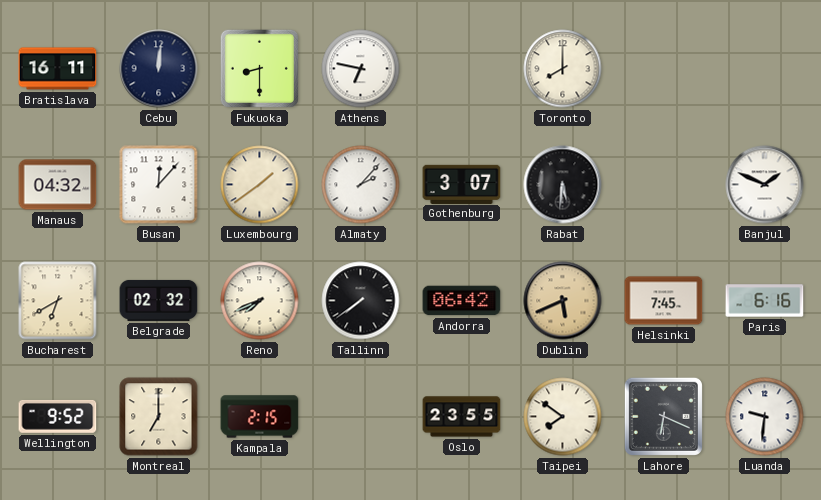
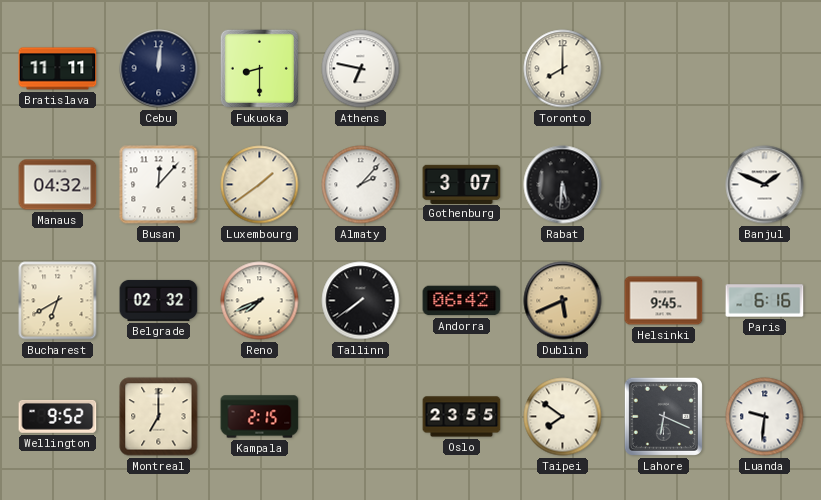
Bratislava: 16:11 -> 11:11
Helsinki: 7:45 -> 9:45
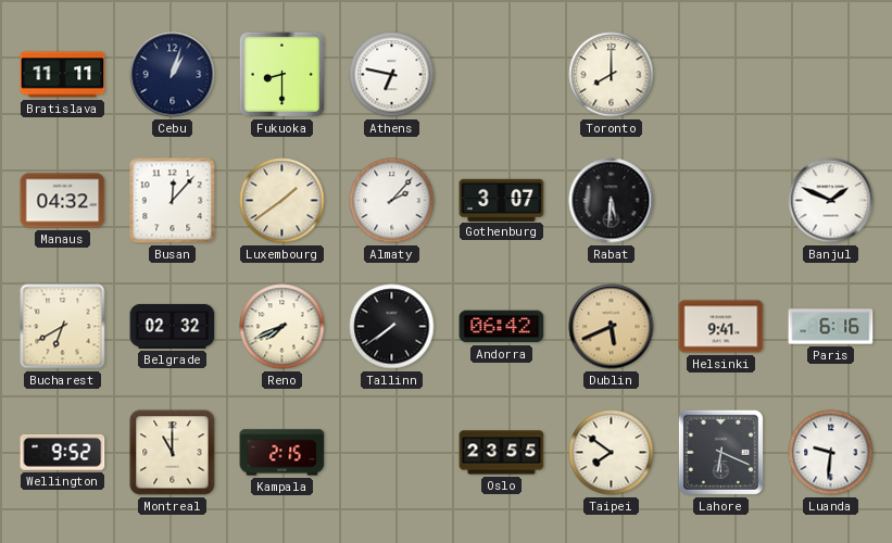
Cebu: 12:01 -> 1:03
Helsinki: 9:45 -> 9:41
Montreal: 7:00 -> 11:00
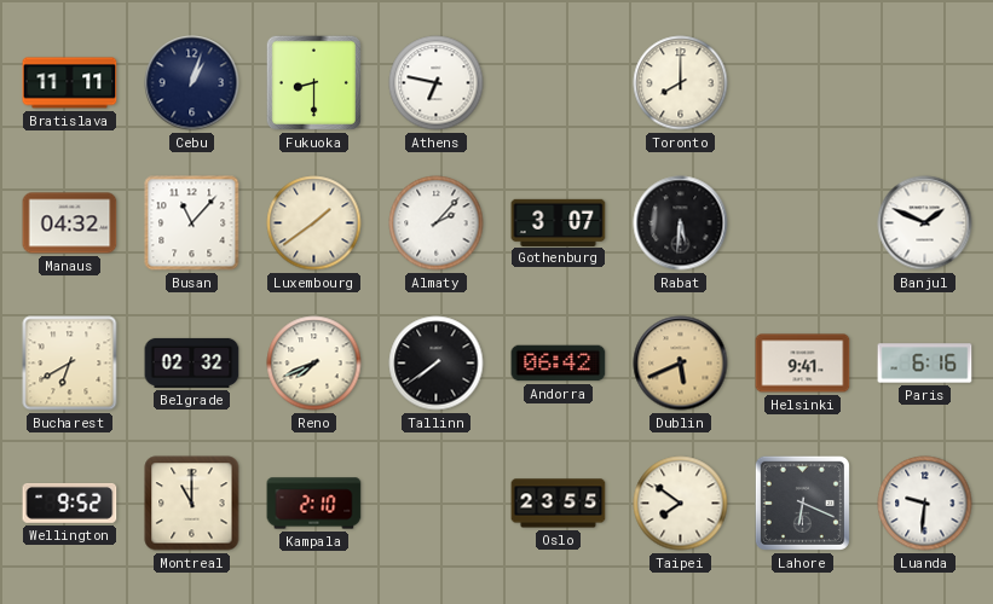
Busan: 12:07 -> 11:07
Kampala: 2:15 -> 2:10
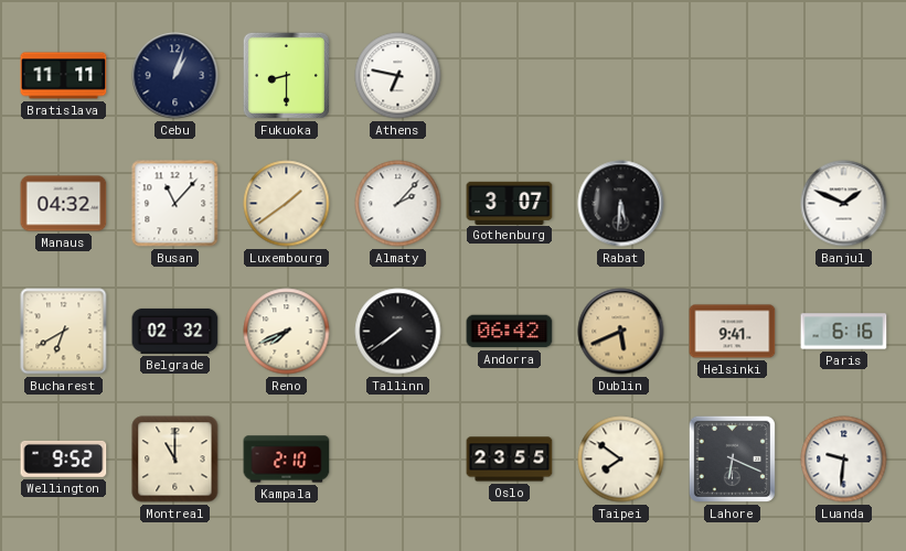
Toronto: 8:00 -> none
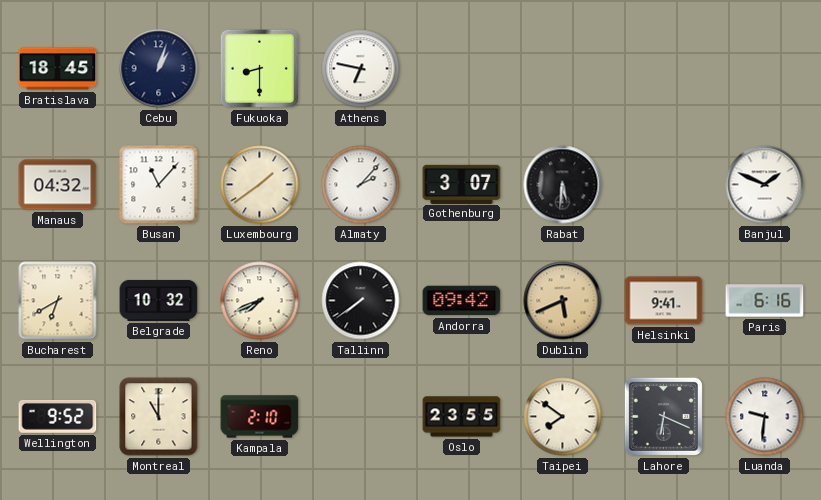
Bratislava: 11:11 -> 18:45
Belgrade: 02:32 -> 10:32
Andorra: 06:42 -> 09:42
